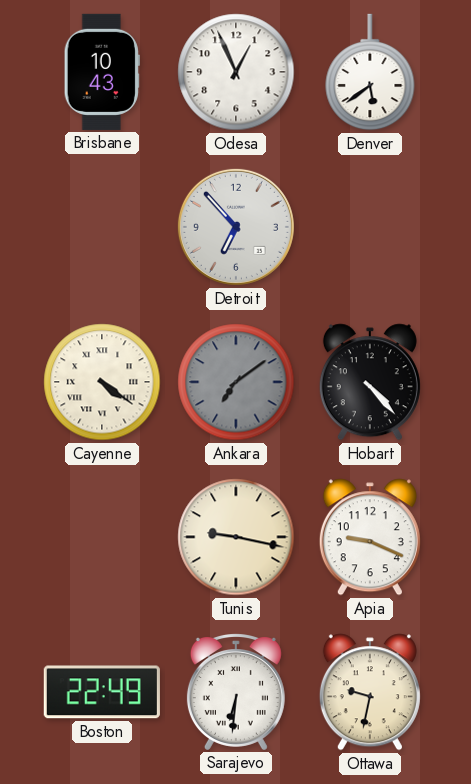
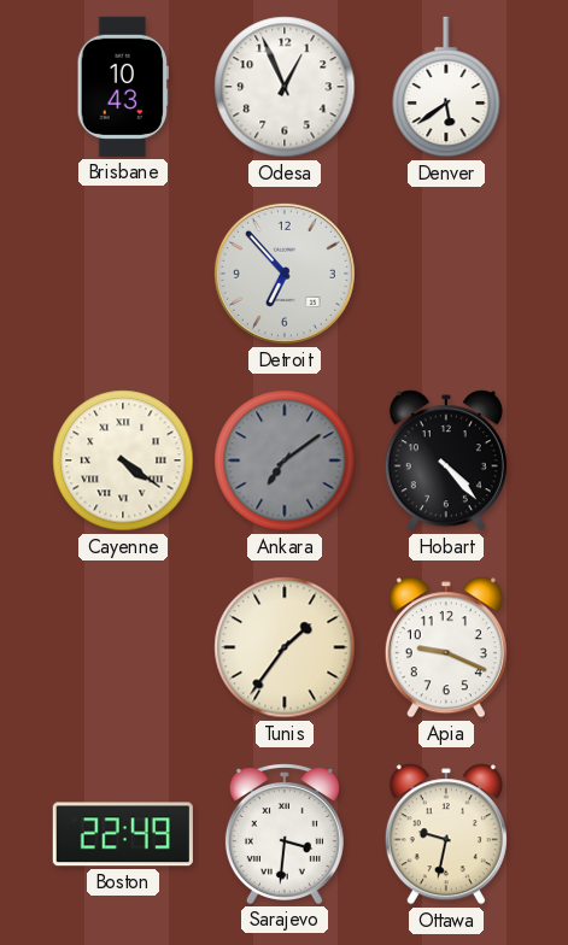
Tunis: 9:17 -> 1:36
Sarajevo: 6:31 -> 3:31
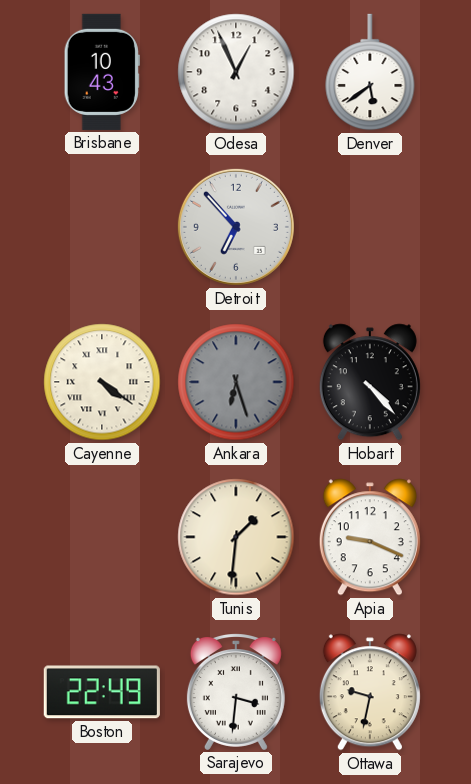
Ankara: 7:09 -> 6:27
Tunis: 1:36 -> 1:31
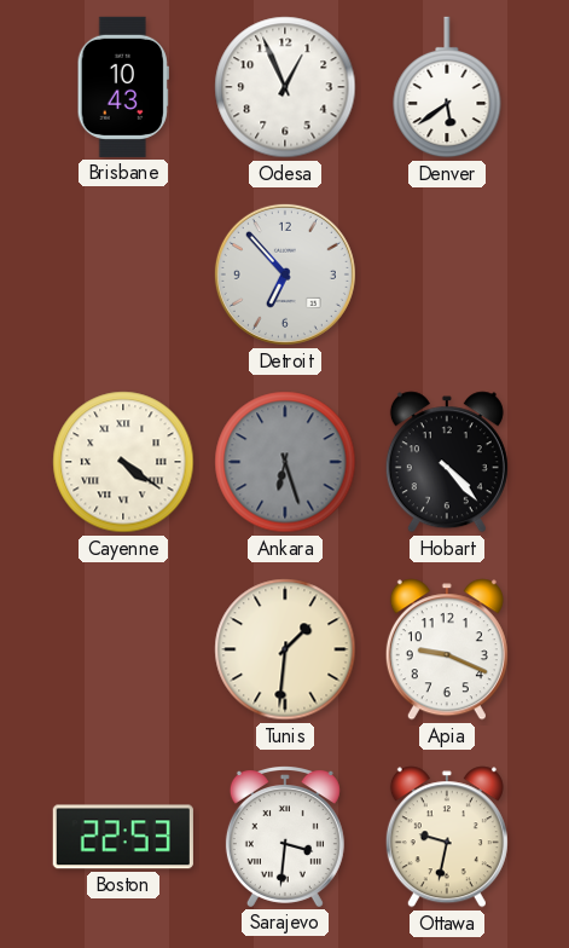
Boston: 22:49 -> 22:53
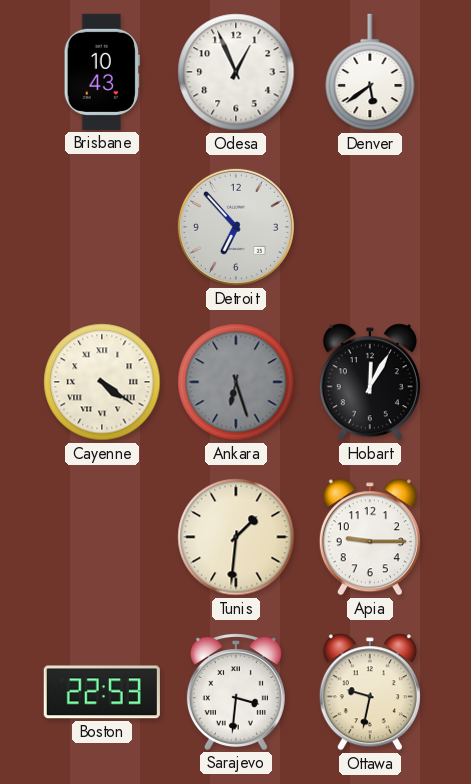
Hobart: 4:23 -> 12:05
Apia: 9:19 -> 9:15
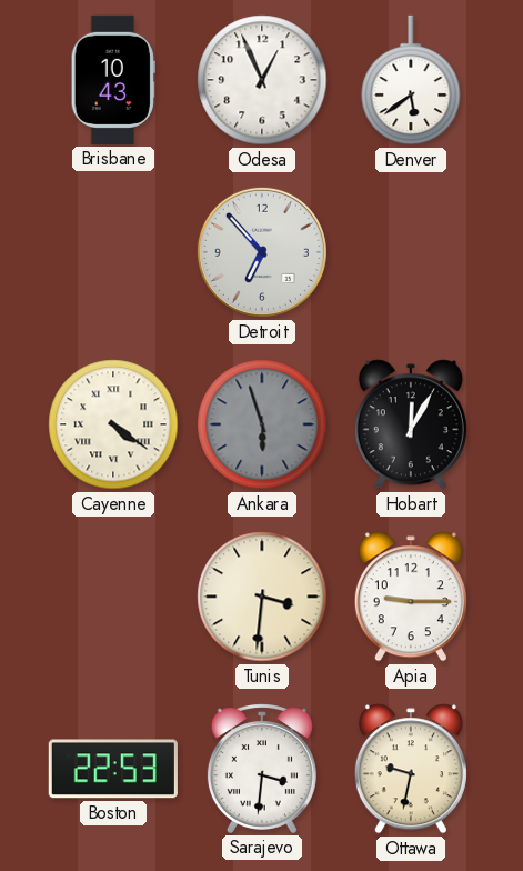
Ankara: 6:27 -> 5:57
Tunis: 1:31 -> 3:31
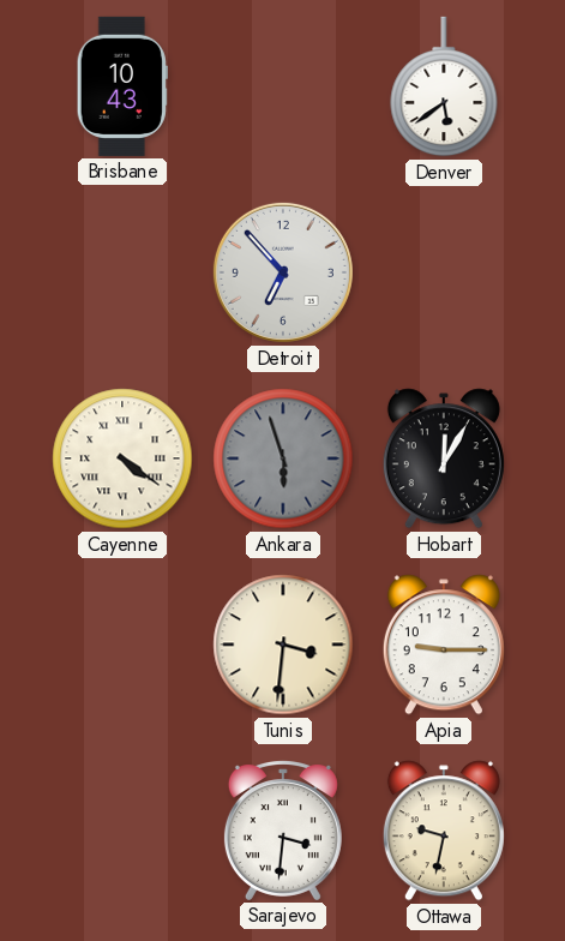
Odesa: 12:56 -> none
Boston: 22:53 -> none
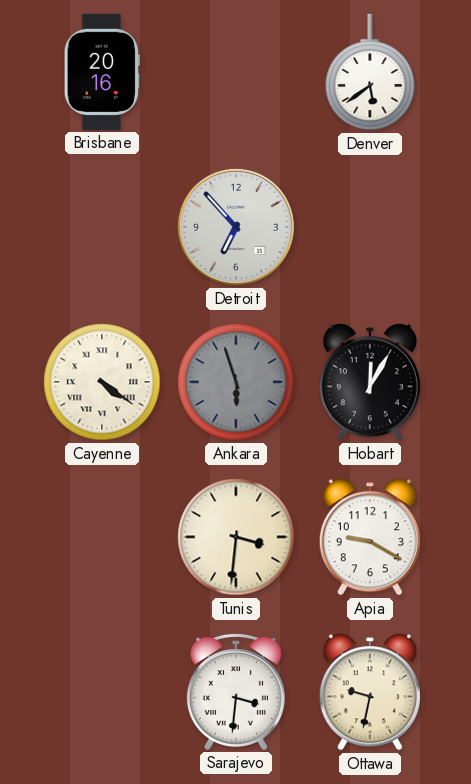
Brisbane: 10:43 -> 20:16
Apia: 9:15 -> 9:20
